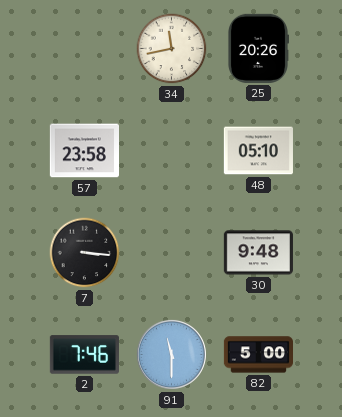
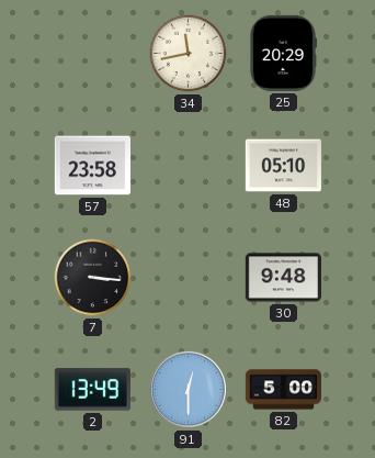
25: 20:26 -> 20:29
2: 7:46 -> 13:49
91: 11:30 -> 12:30
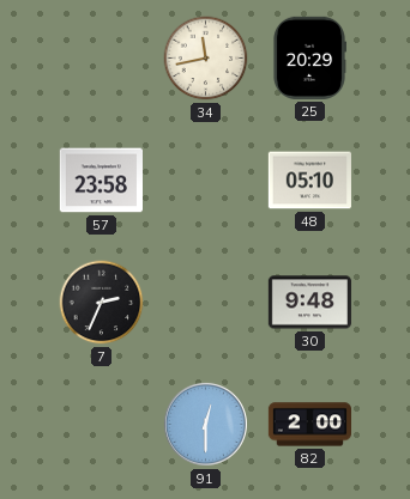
7: 3:16 -> 2:34
2: 13:49 -> none
82: 5:00 -> 2:00
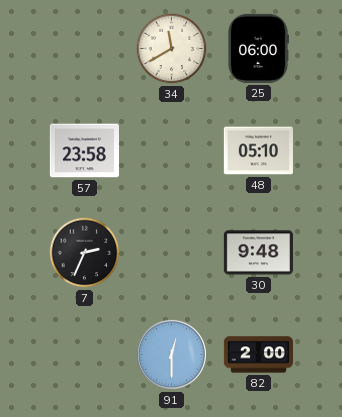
34: 11:43 -> 11:40
25: 20:29 -> 06:00
